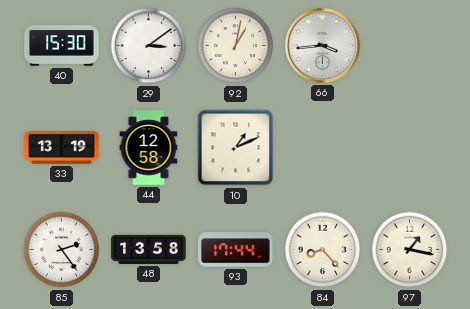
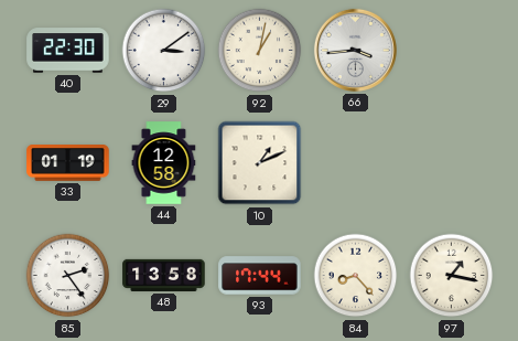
40: 15:30 -> 22:30
33: 13:19 -> 01:19
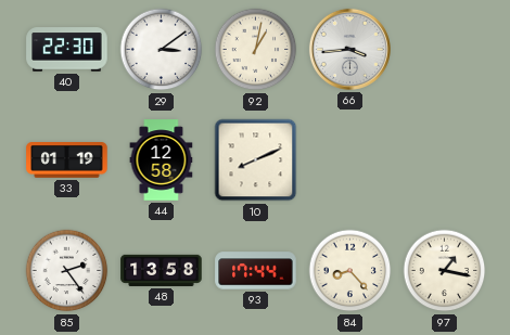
10: 1:11 -> 8:11
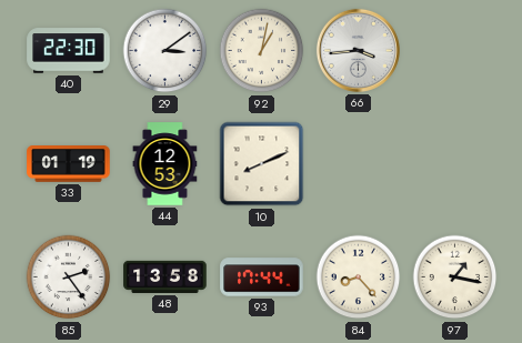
44: 12:58 -> 12:53
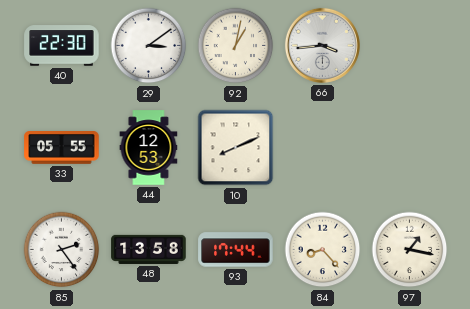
33: 01:19 -> 05:55
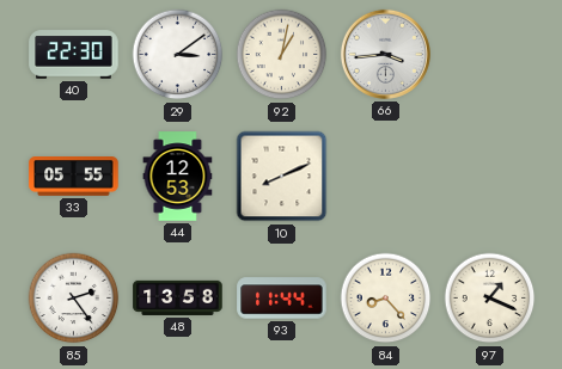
93: 17:44 -> 11:44
97: 1:17 -> 1:19
